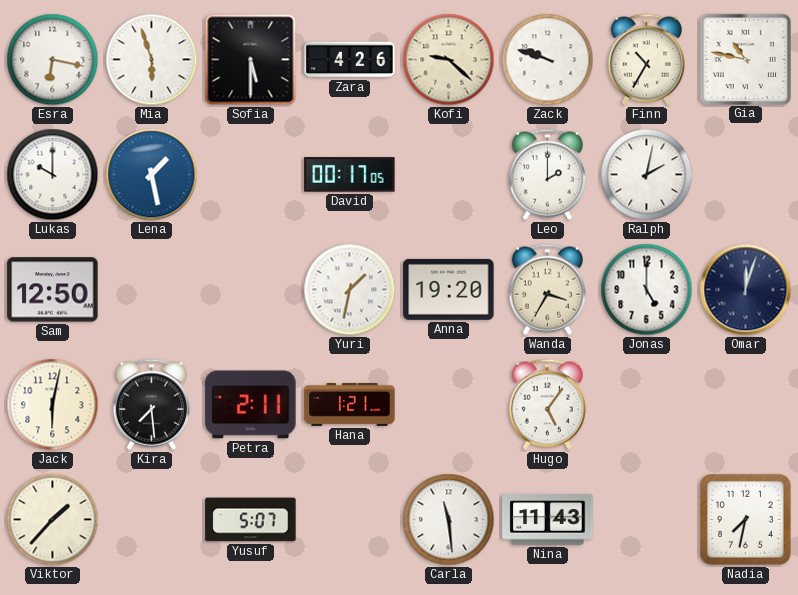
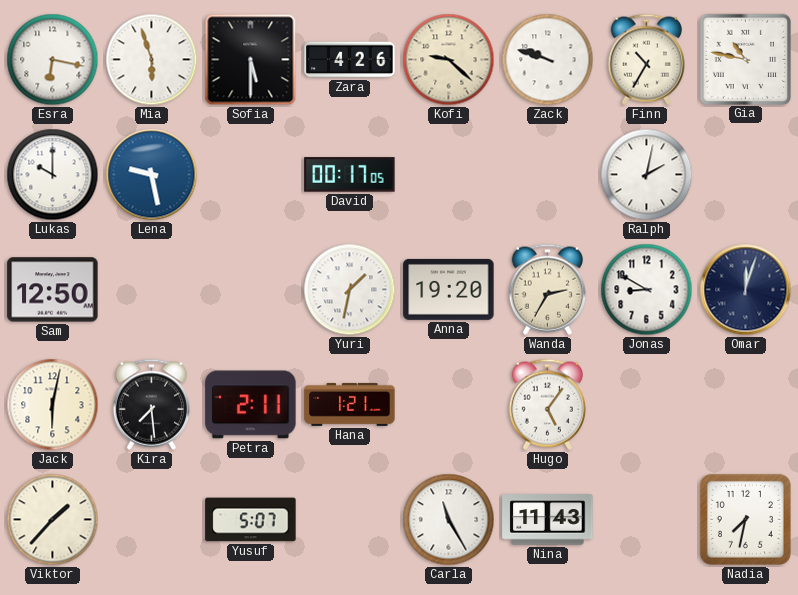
Lena: 1:28 -> 9:28
Leo: 2:00 -> none
Wanda: 3:35 -> 2:35
Jonas: 5:00 -> 8:50
Carla: 11:29 -> 11:25
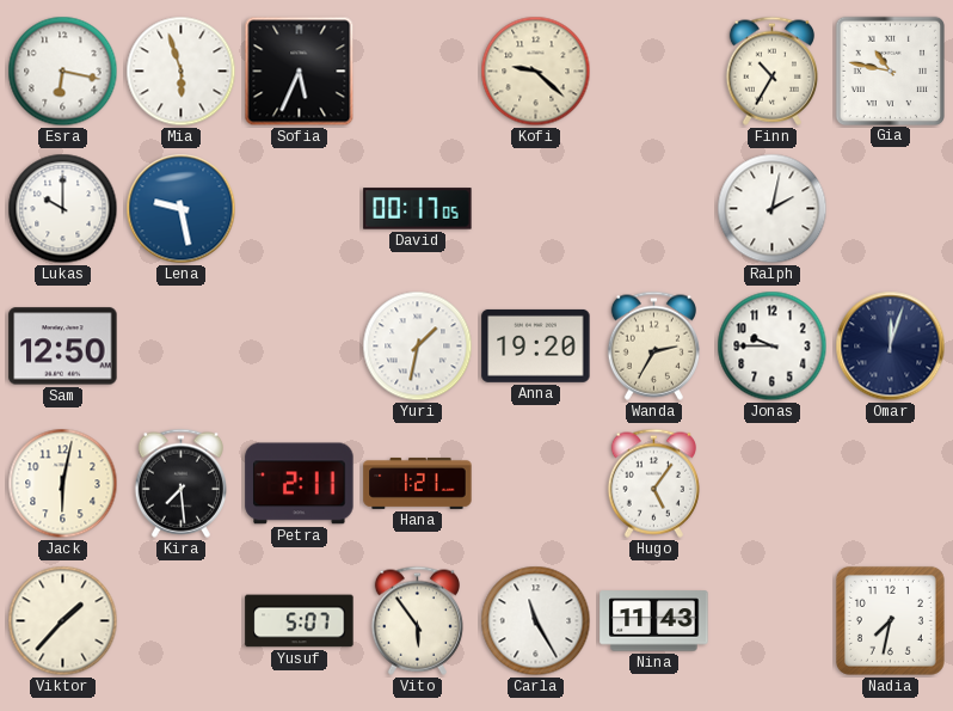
Sofia: 5:30 -> 5:34
Zara: 4:26 -> none
Zack: 9:48 -> none
Jonas: 8:50 -> 9:45
Vito: none -> 5:54
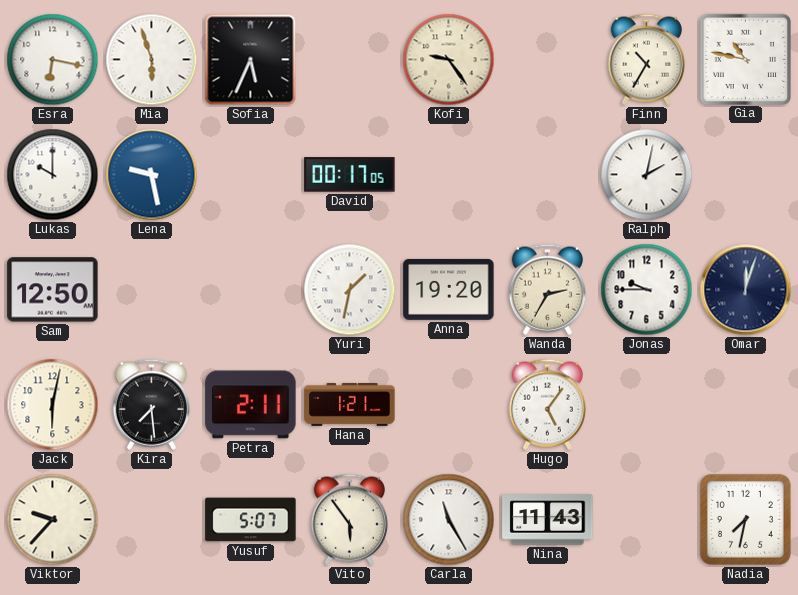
Kofi: 9:22 -> 9:24
Viktor: 1:37 -> 9:37
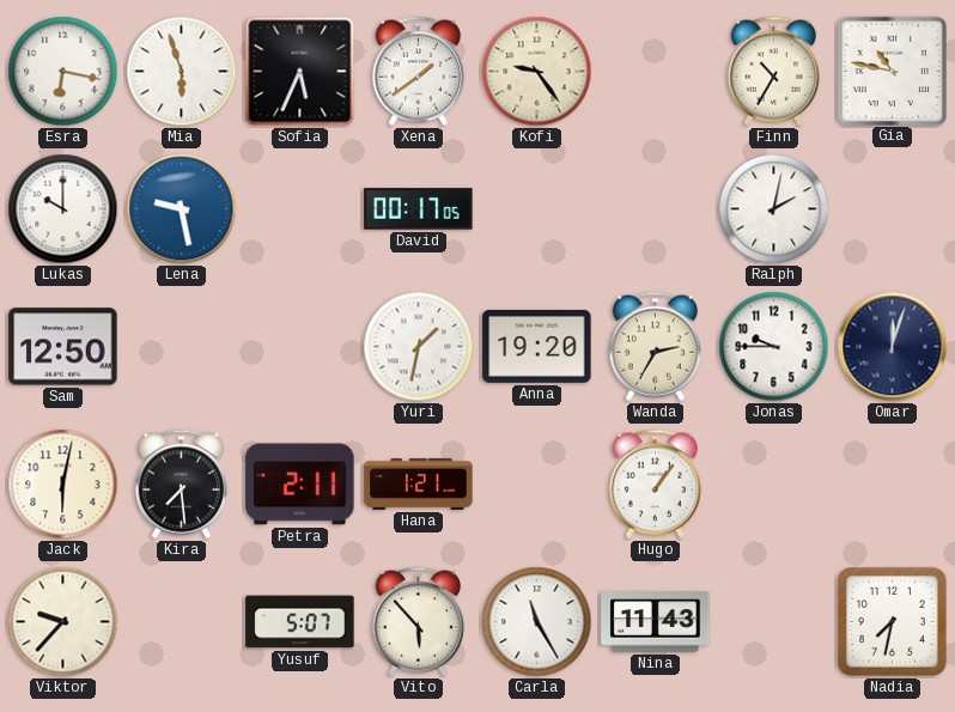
Xena: none -> 1:39
Hugo: 5:06 -> 1:06
Vito: 5:54 -> 5:53
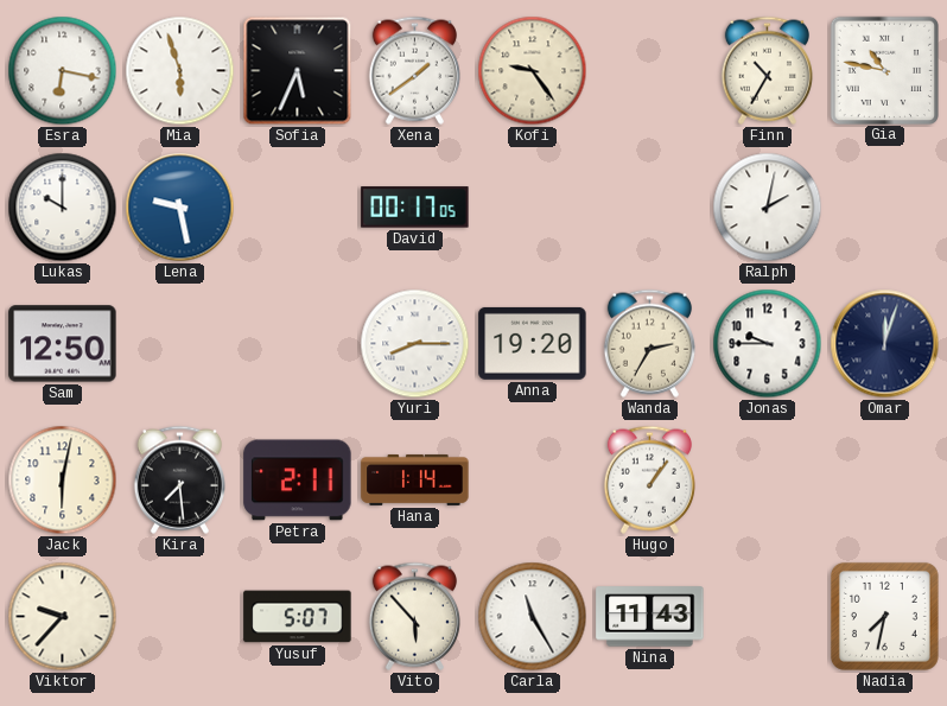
Yuri: 1:32 -> 8:15
Hana: 1:21 -> 1:14
